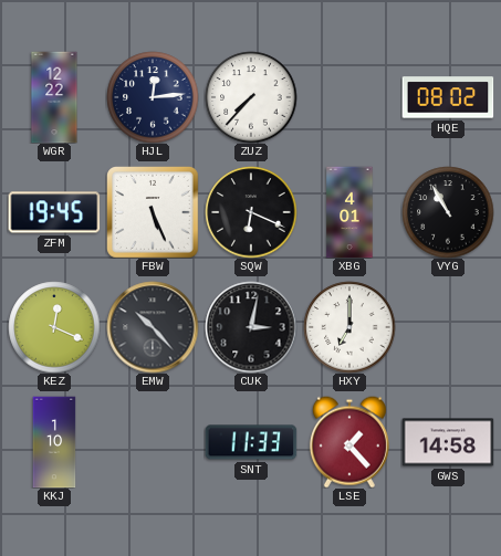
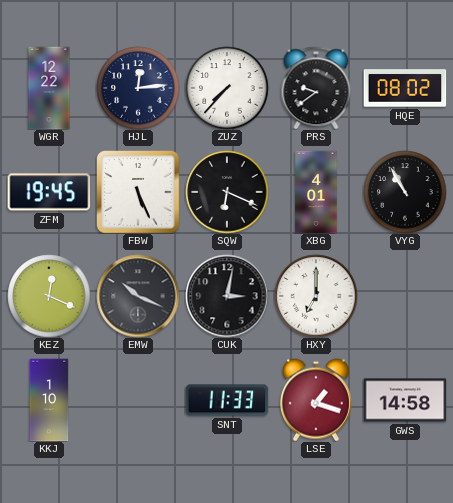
PRS: none -> 9:39
EMW: 10:23 -> 10:19
LSE: 1:23 -> 1:18
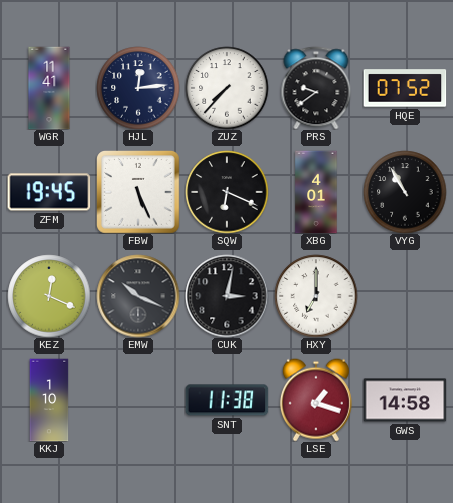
WGR: 12:22 -> 11:41
HQE: 08:02 -> 07:52
SNT: 11:33 -> 11:38
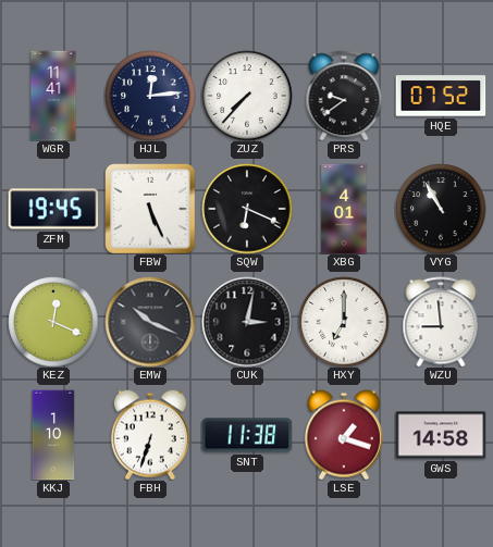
WZU: none -> 8:59
FBH: none -> 6:33
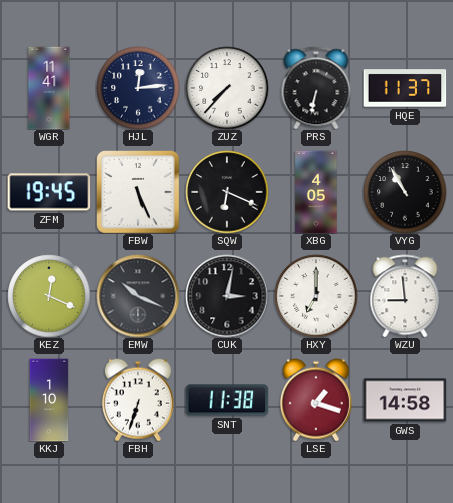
PRS: 9:39 -> 6:32
HQE: 07:52 -> 11:37
XBG: 4:01 -> 4:05
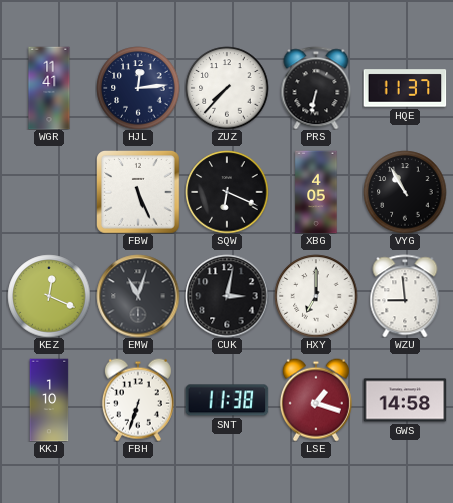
ZFM: 19:45 -> none
EMW: 10:19 -> 11:03
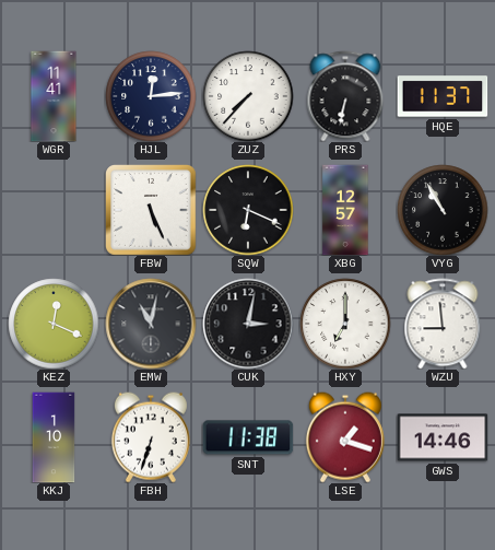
XBG: 4:05 -> 12:57
EMW: 11:03 -> 11:02
GWS: 14:58 -> 14:46
